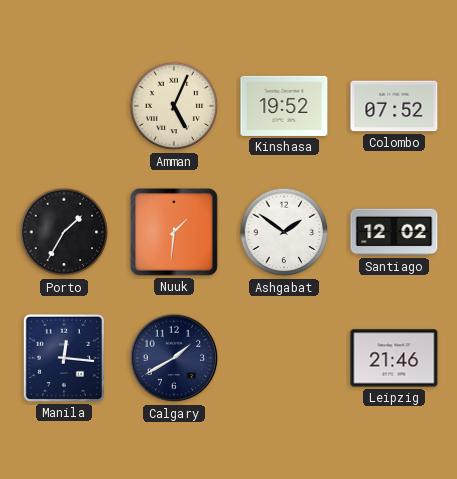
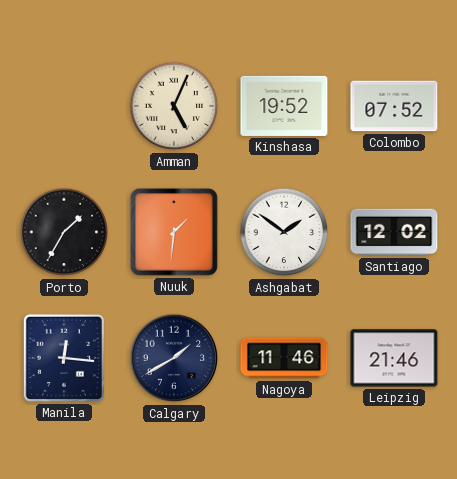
Nagoya: none -> 11:46
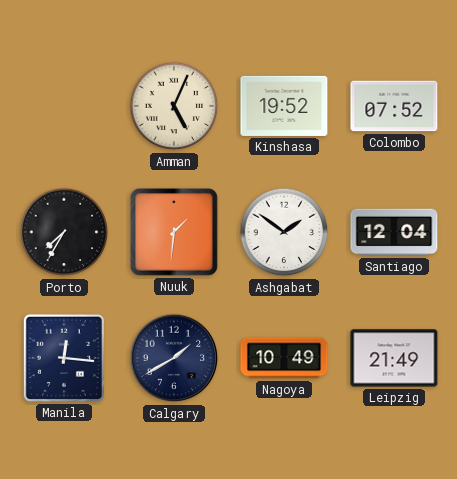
Porto: 1:35 -> 7:35
Santiago: 12:02 -> 12:04
Nagoya: 11:46 -> 10:49
Leipzig: 21:46 -> 21:49
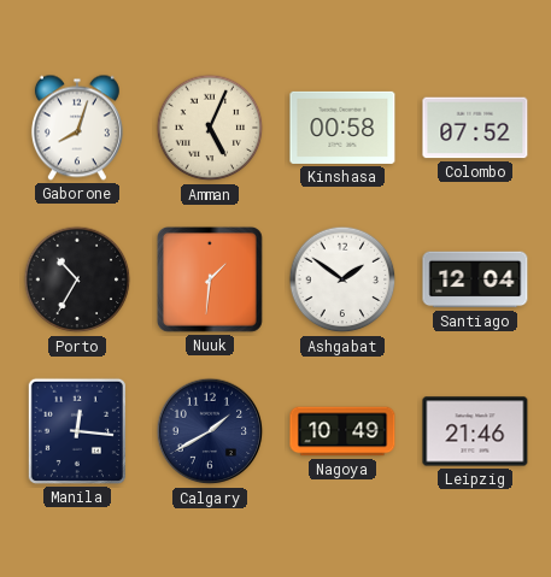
Gaborone: none -> 8:03
Kinshasa: 19:52 -> 00:58
Porto: 7:35 -> 10:35
Leipzig: 21:49 -> 21:46
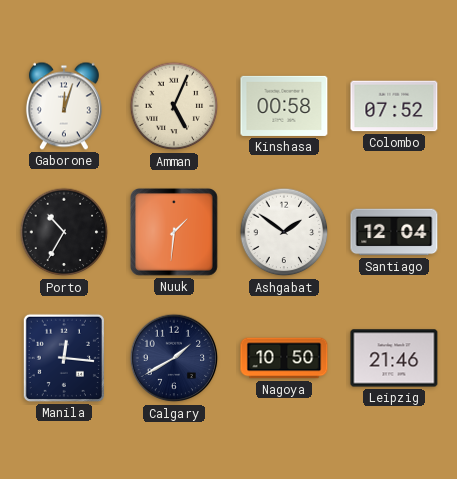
Gaborone: 8:03 -> 12:03
Nagoya: 10:49 -> 10:50
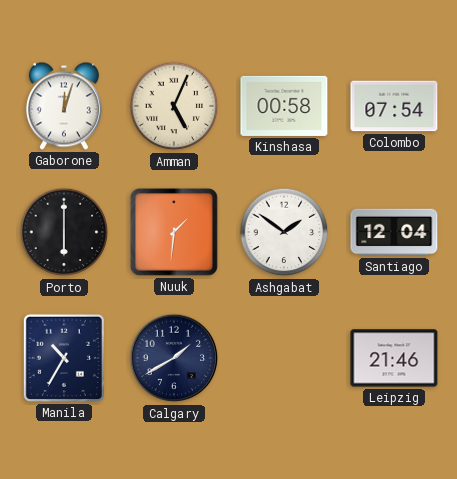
Colombo: 07:52 -> 07:54
Porto: 10:35 -> 6:00
Manila: 12:16 -> 10:35
Nagoya: 10:50 -> none
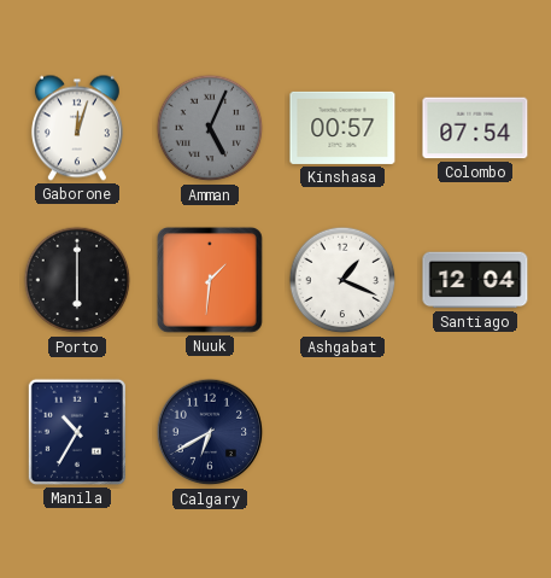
Amman dial: cream -> grey
Kinshasa: 00:58 -> 00:57
Ashgabat: 1:51 -> 1:19
Calgary: 1:40 -> 6:40
Leipzig: 21:46 -> none
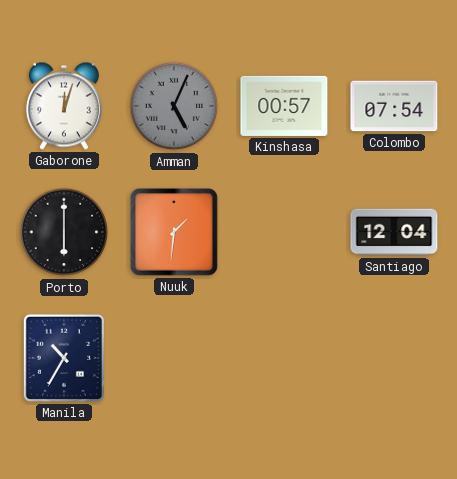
Ashgabat: 1:19 -> none
Calgary: 6:40 -> none
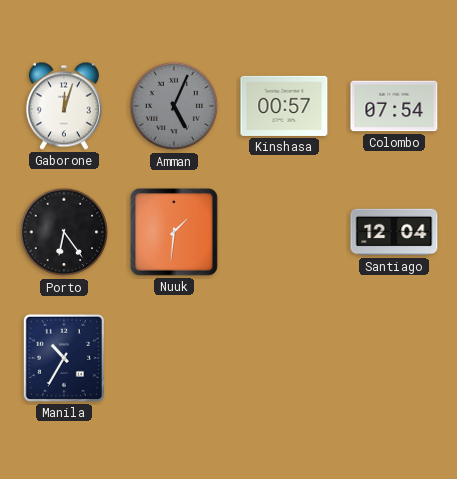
Porto: 6:00 -> 6:24
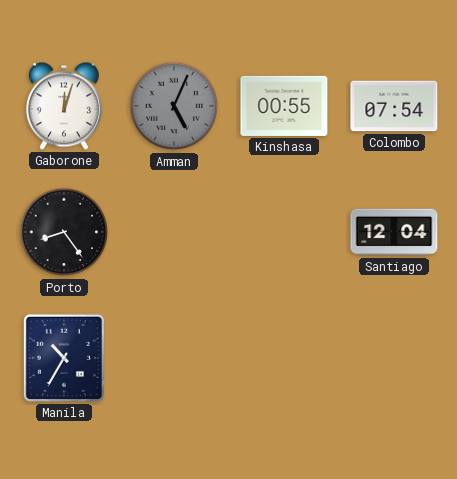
Kinshasa: 00:57 -> 00:55
Porto: 6:24 -> 8:24
Nuuk: 1:31 -> none
